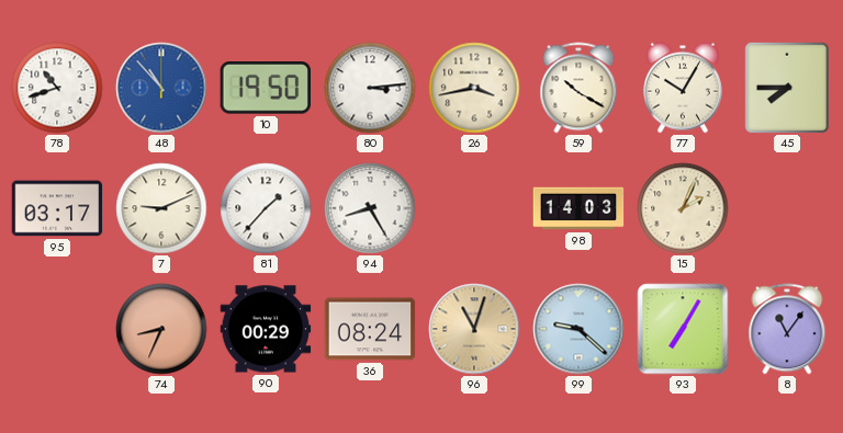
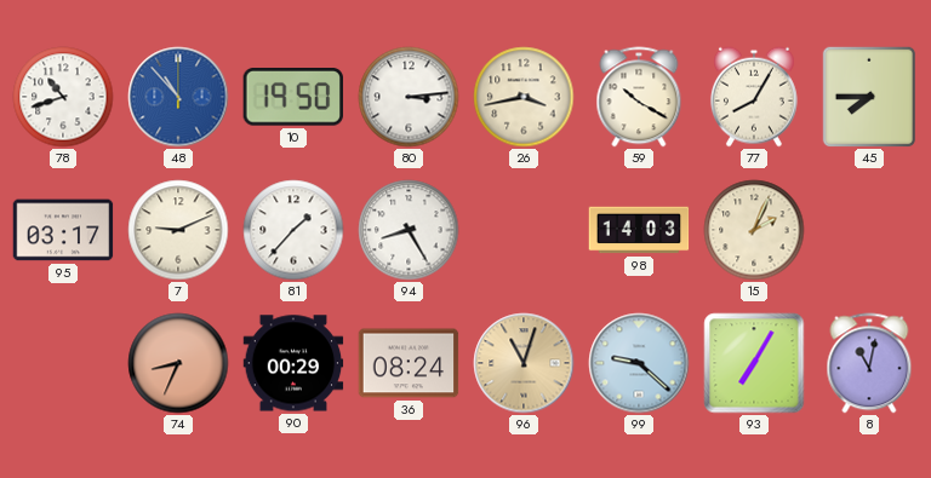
77: 10:05 -> 8:05
8: 11:06 -> 11:02
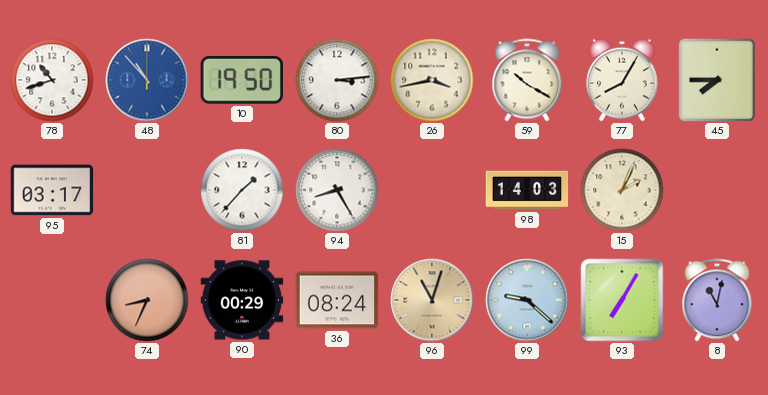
7: 9:11 -> none
